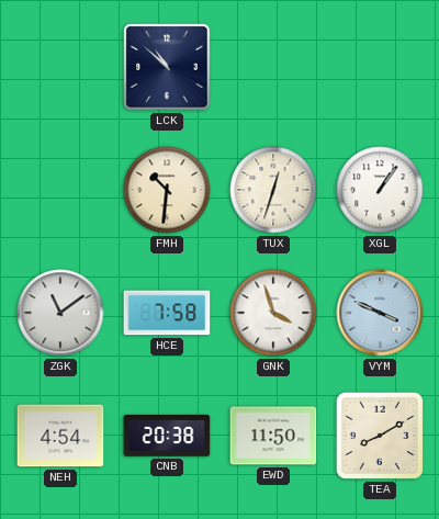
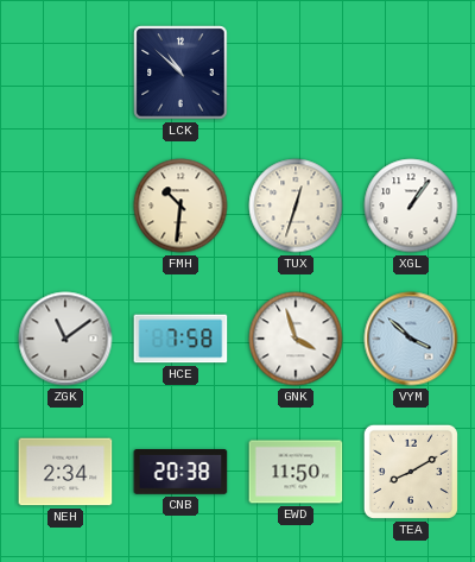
VYM: 3:49 -> 3:52
NEH: 4:54 -> 2:34
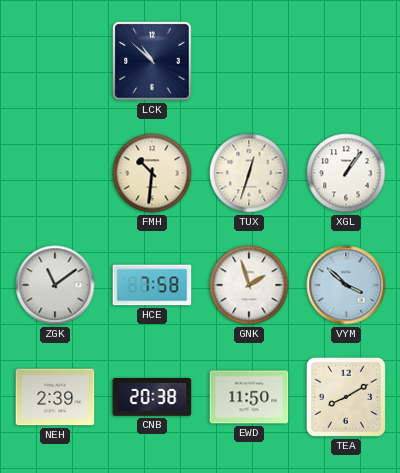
GNK: 3:57 -> 1:57
NEH: 2:34 -> 2:39
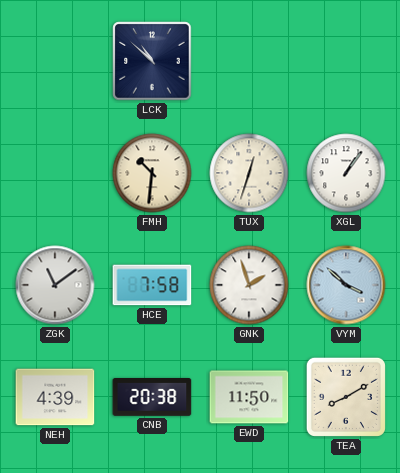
NEH: 2:39 -> 4:39
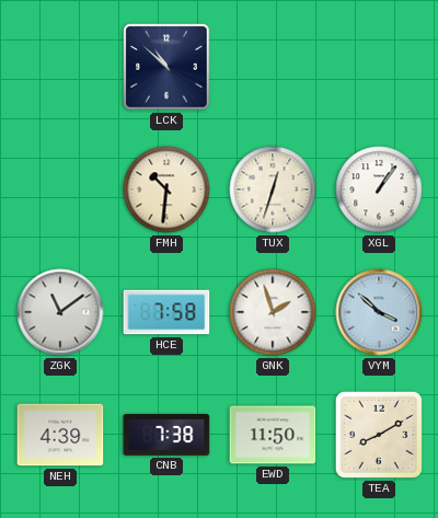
CNB: 20:38 -> 7:38
